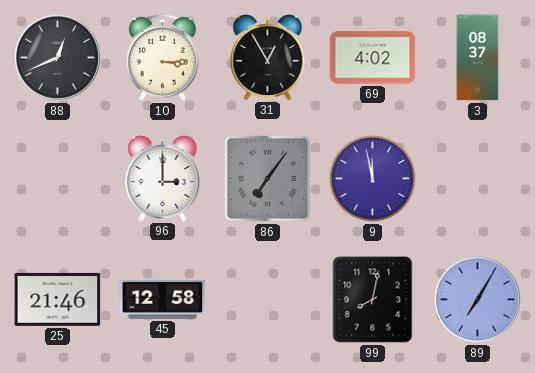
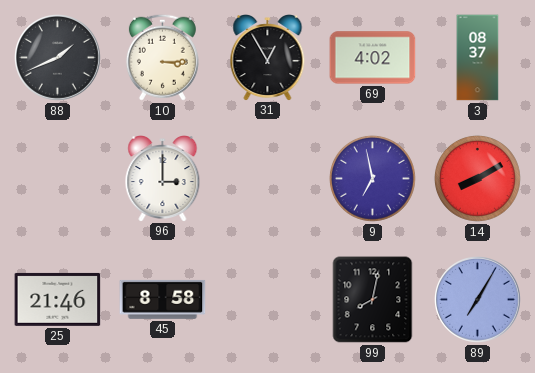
88: 12:41 -> 1:41
86: 7:06 -> none
9: 11:58 -> 6:58
14: none -> 8:10
45: 12:58 -> 8:58
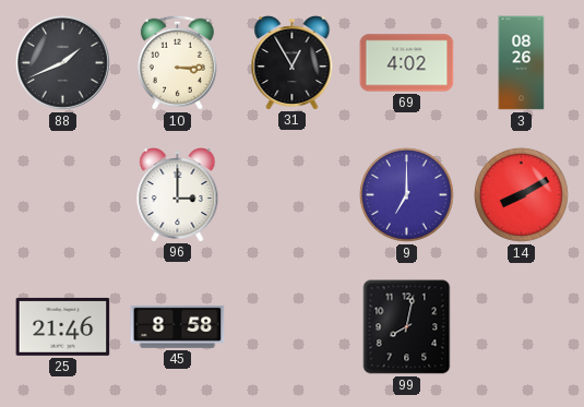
3: 08:37 -> 08:26
9: 6:58 -> 7:00
89: 7:05 -> none
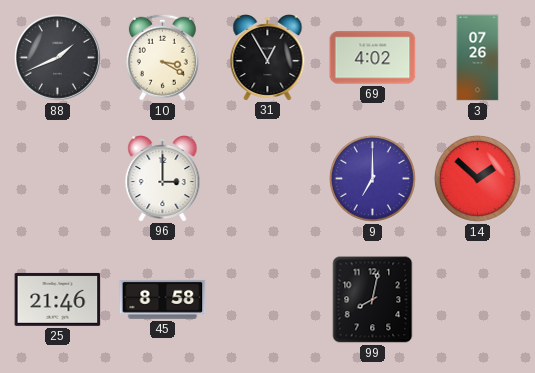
10: 3:15 -> 3:20
3: 08:26 -> 07:26
14: 8:10 -> 1:52
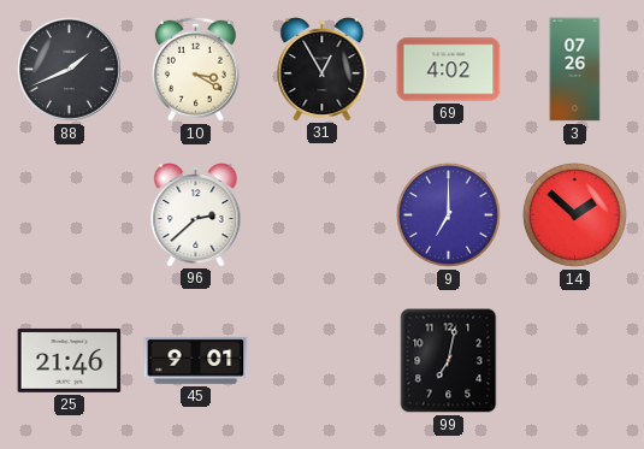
96: 3:00 -> 2:38
45: 8:58 -> 9:01
99: 8:02 -> 7:02
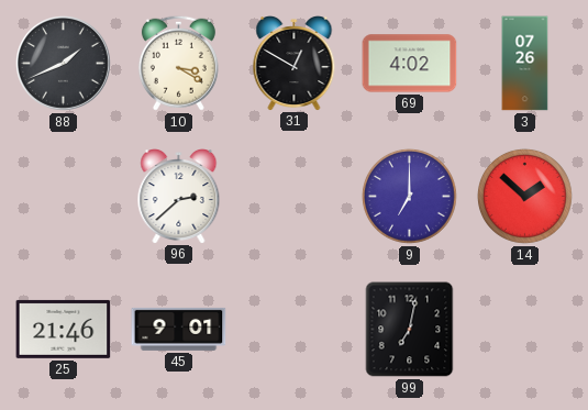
31: 12:55 -> 12:50
